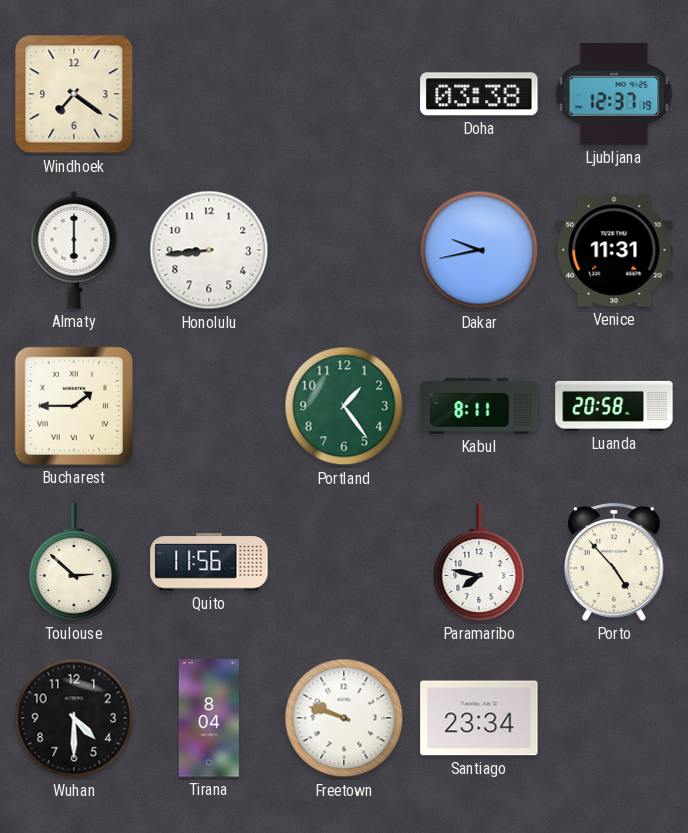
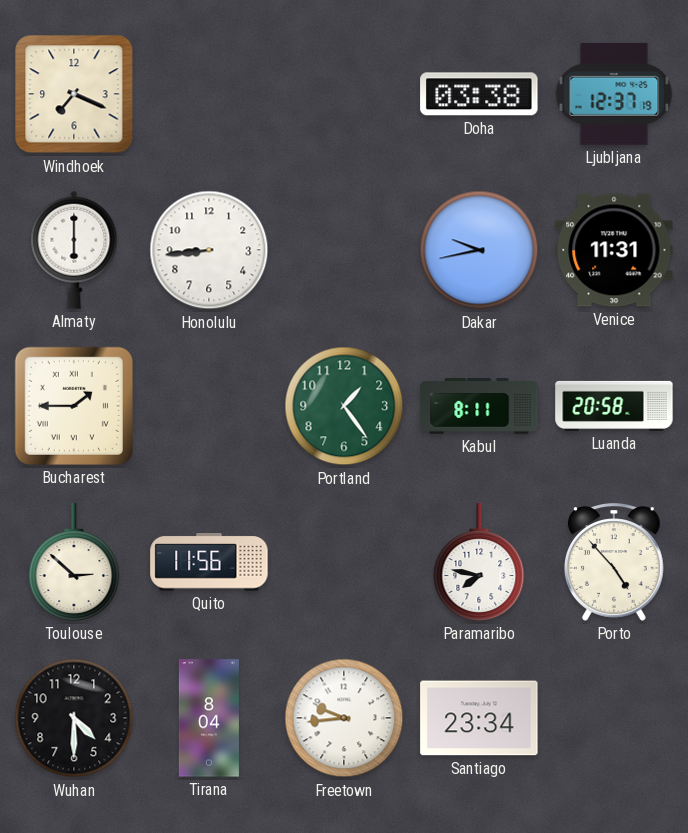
Windhoek: 7:21 -> 7:19
Freetown: 9:48 -> 9:44
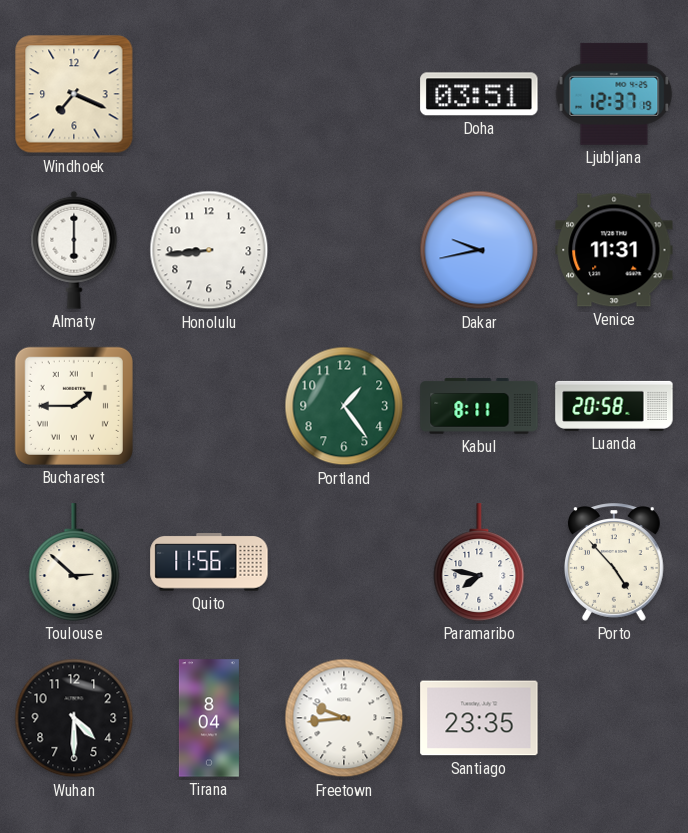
Doha: 03:38 -> 03:51
Santiago: 23:34 -> 23:35
